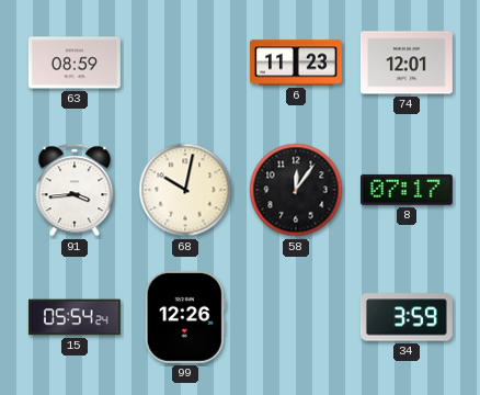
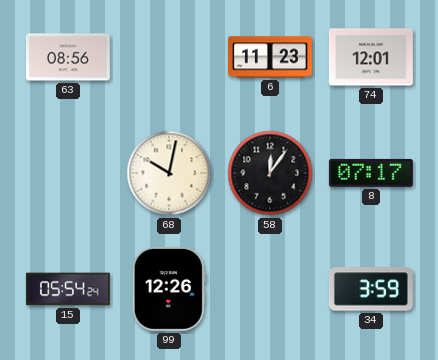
63: 08:59 -> 08:56
91: 3:44 -> none
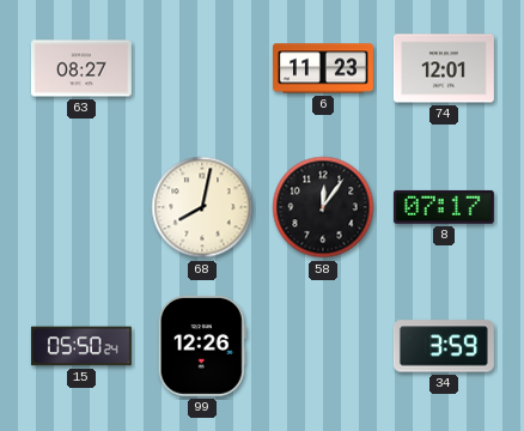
63: 08:56 -> 08:27
68: 10:02 -> 8:02
15: 05:54 -> 05:50
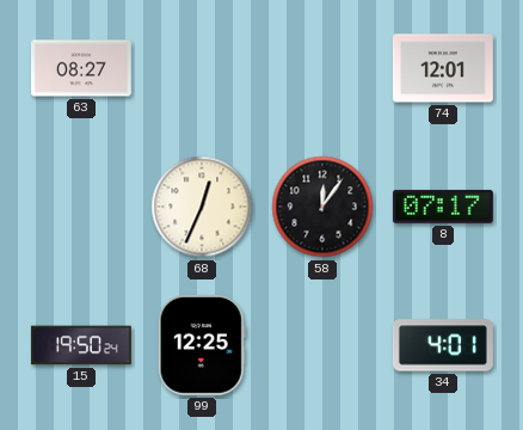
6: 11:23 -> none
68: 8:02 -> 12:34
15: 05:50 -> 19:50
99: 12:26 -> 12:25
34: 3:59 -> 4:01
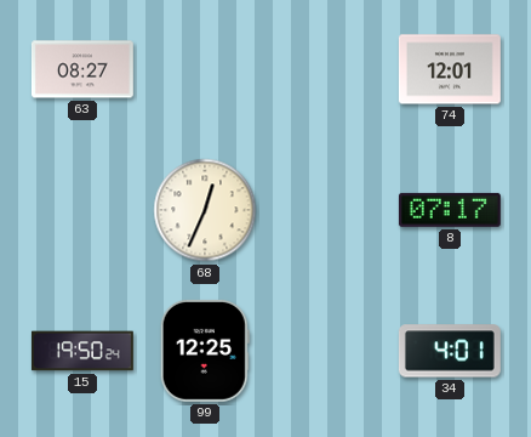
58: 12:06 -> none
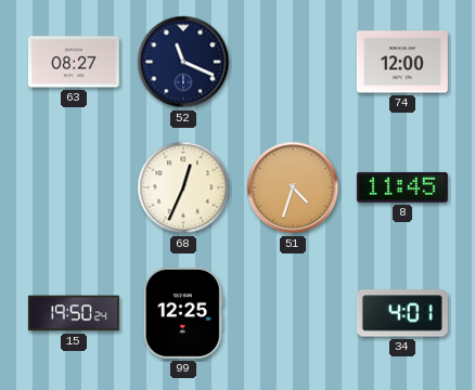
52: none -> 11:19
74: 12:01 -> 12:00
51: none -> 4:33
8: 07:17 -> 11:45
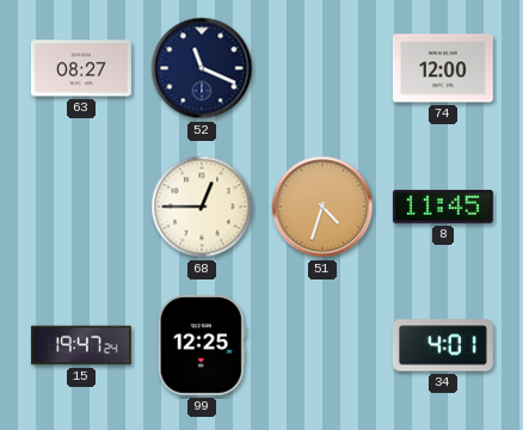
68: 12:34 -> 12:45
15: 19:50 -> 19:47
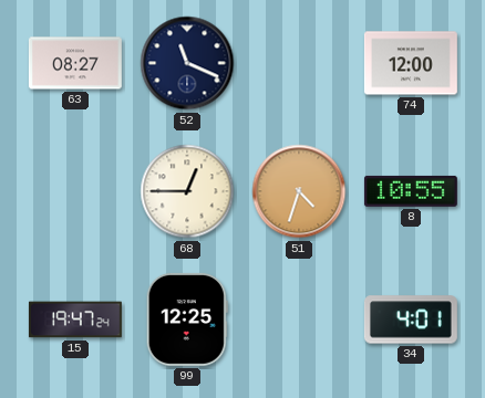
8: 11:45 -> 10:55
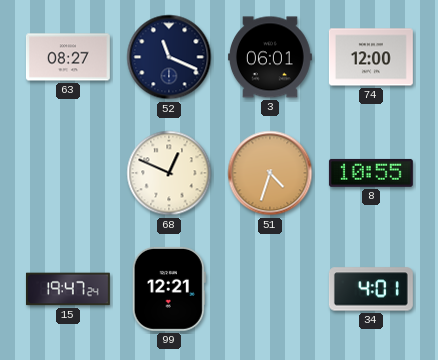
3: none -> 06:01
68: 12:45 -> 12:49
99: 12:25 -> 12:21
